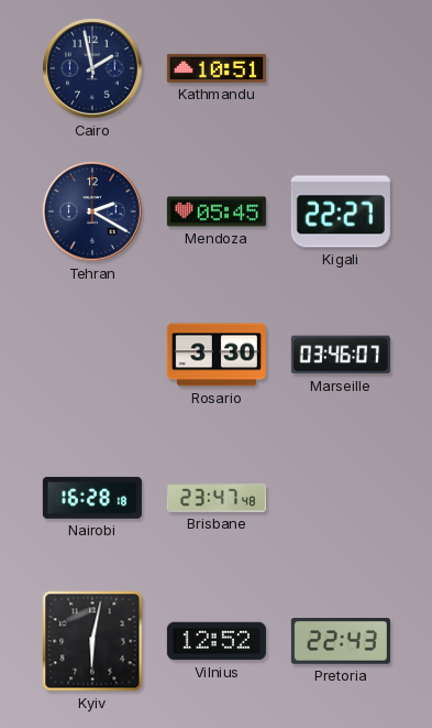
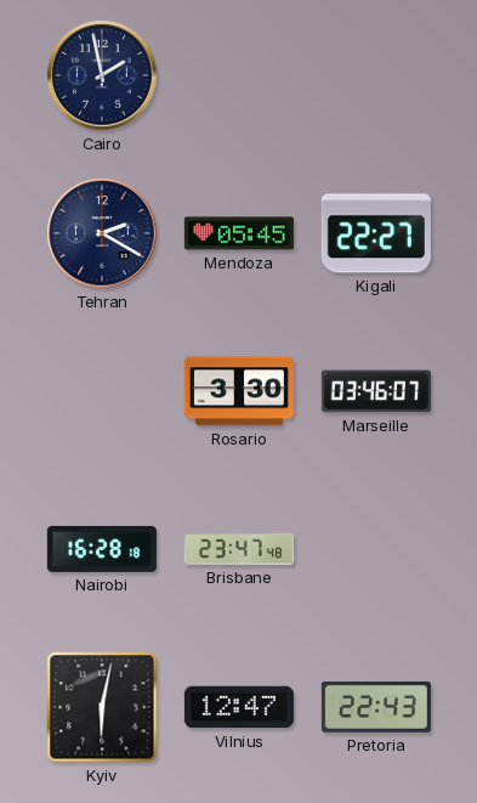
Kathmandu: 10:51 -> none
Vilnius: 12:52 -> 12:47
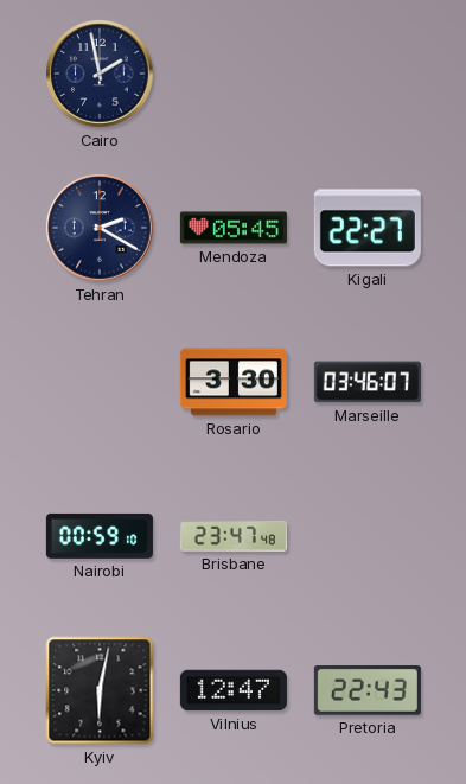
Nairobi: 16:28 -> 00:59
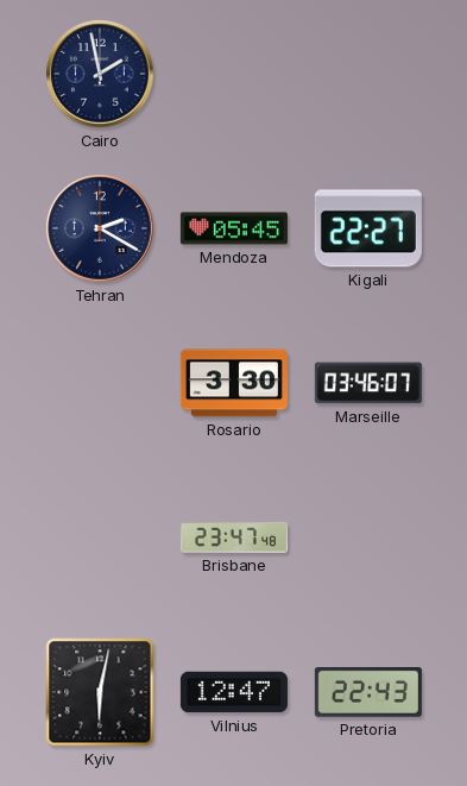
Nairobi: 00:59 -> none
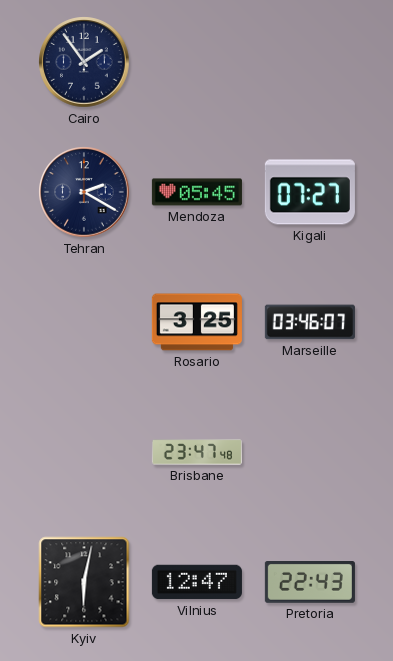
Cairo: 1:58 -> 1:54
Kigali: 22:27 -> 07:27
Rosario: 3:30 -> 3:25
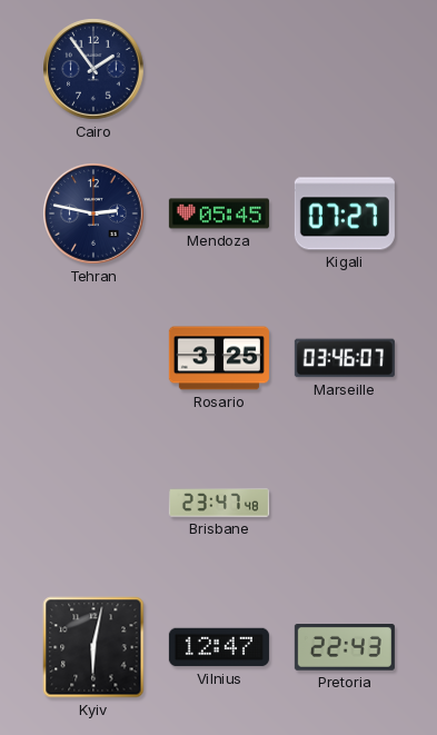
Tehran: 2:20 -> 2:47
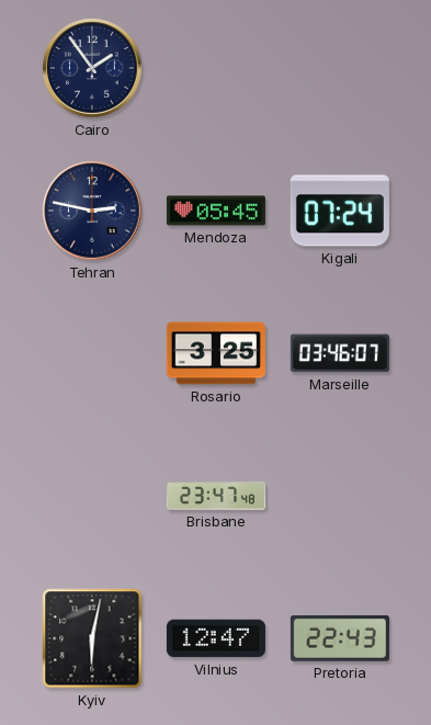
Kigali: 07:27 -> 07:24
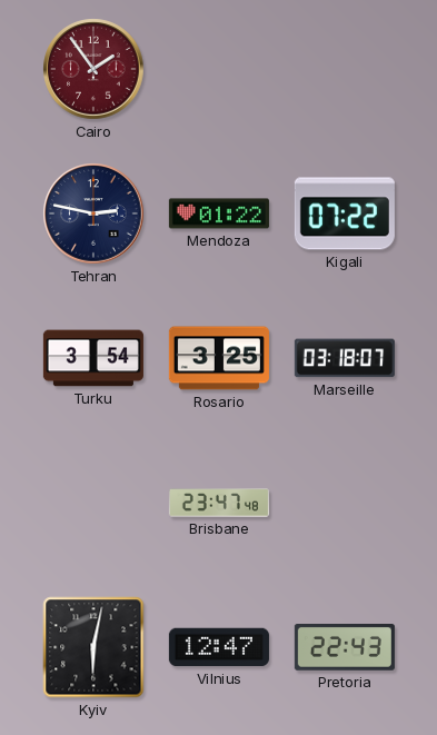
Cairo dial: navy -> burgundy
Mendoza: 05:45 -> 01:22
Kigali: 07:24 -> 07:22
Turku: none -> 3:54
Marseille: 03:46 -> 03:18
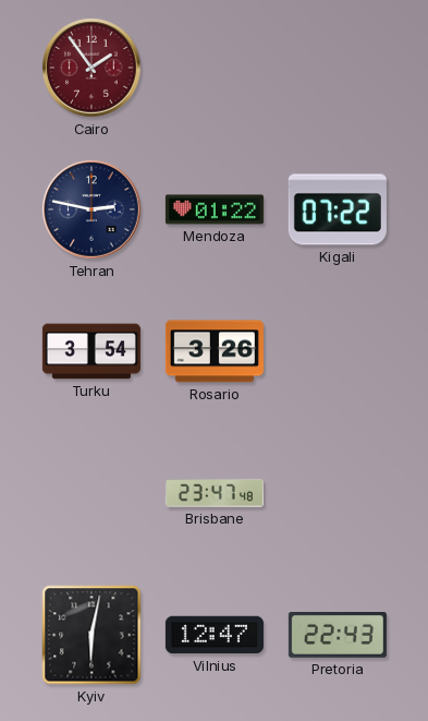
Rosario: 3:25 -> 3:26
Marseille: 03:18 -> none
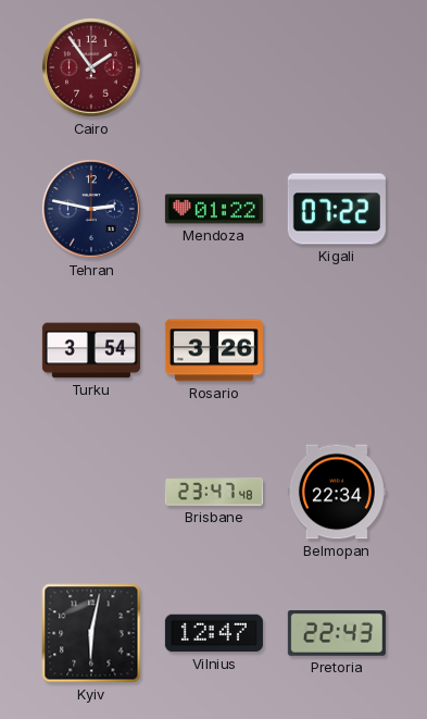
Belmopan: none -> 22:34
